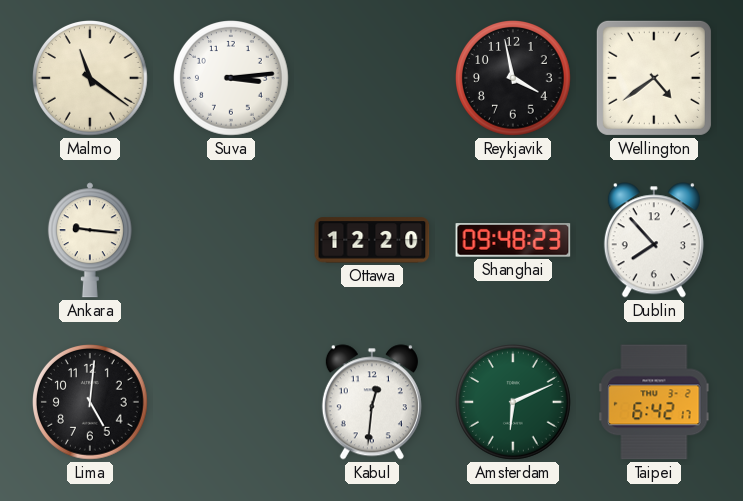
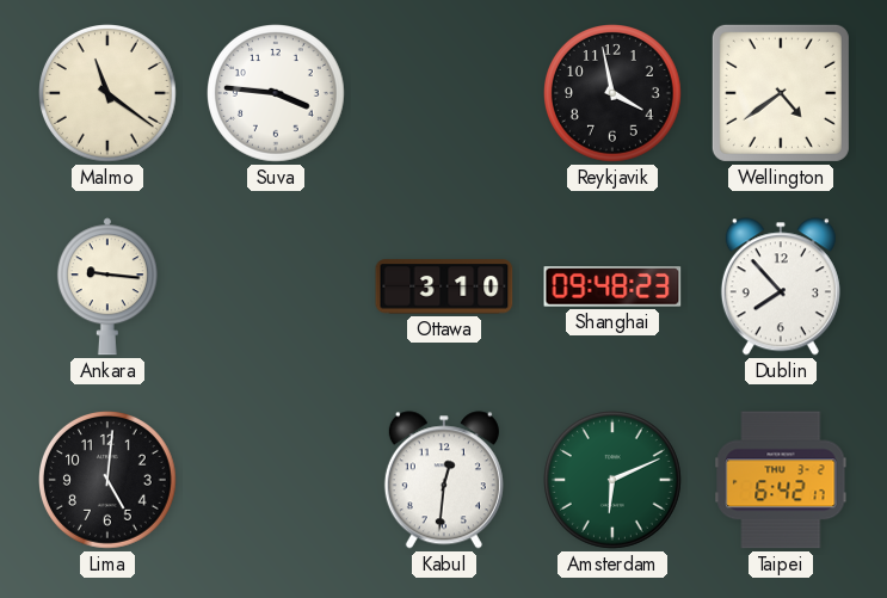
Suva: 3:14 -> 3:46
Ottawa: 12:20 -> 3:10
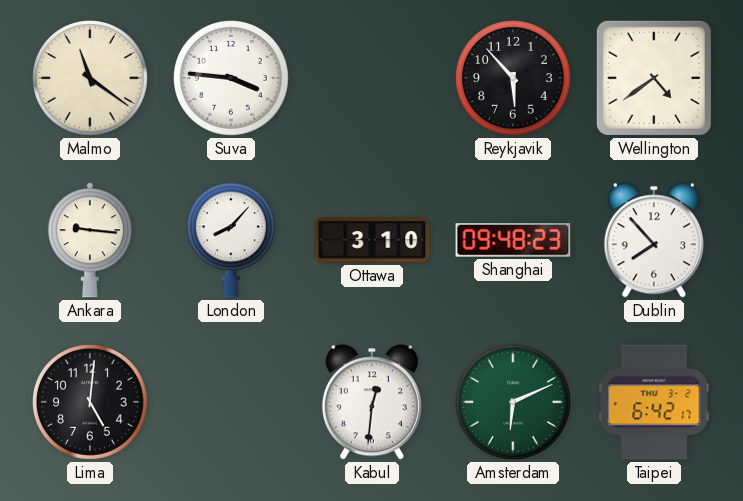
Reykjavik: 3:58 -> 5:53
London: none -> 8:07
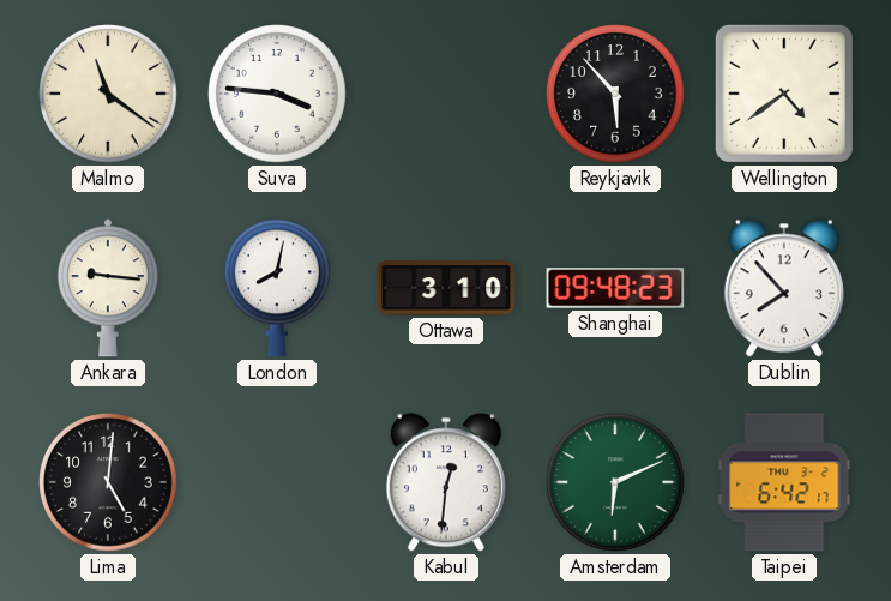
London: 8:07 -> 8:02
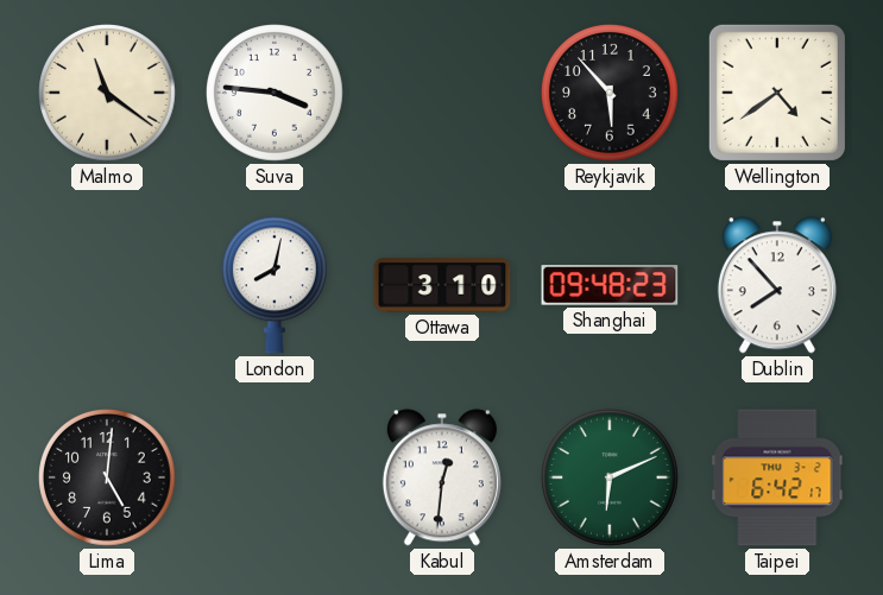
Ankara: 9:16 -> none
